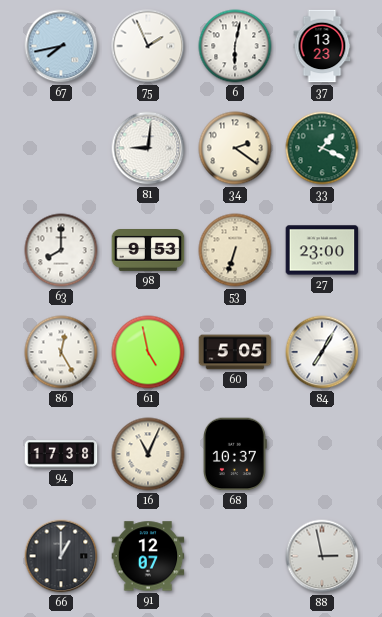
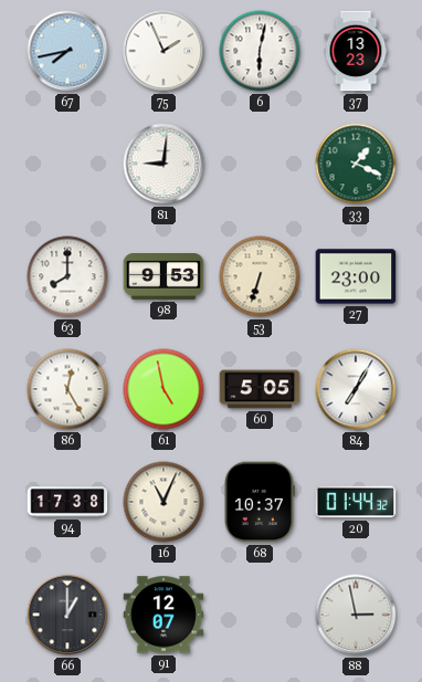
34: 2:21 -> none
20: none -> 01:44
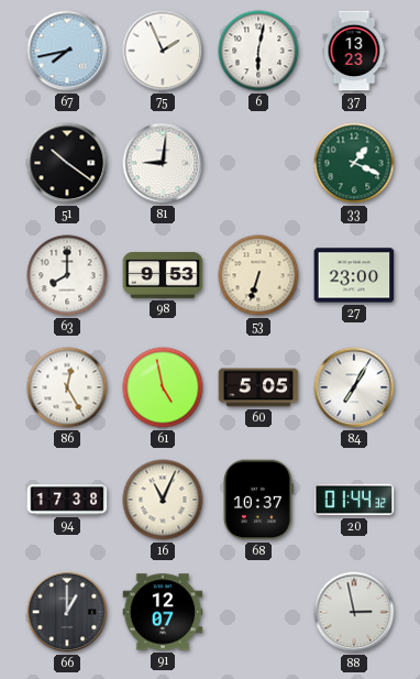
51: none -> 10:21
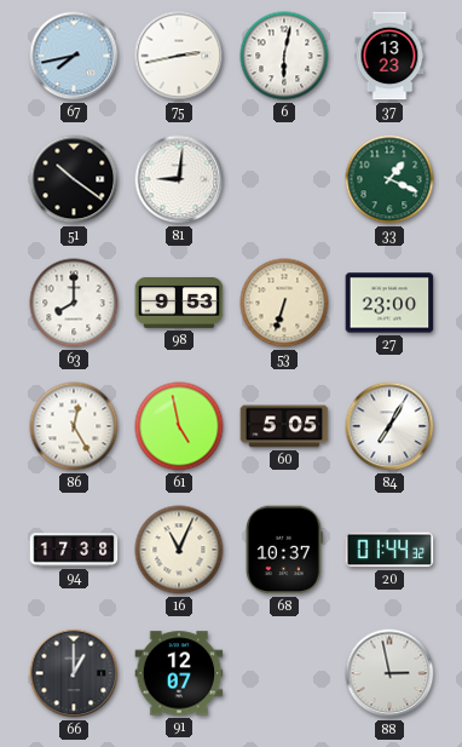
75: 1:56 -> 2:43
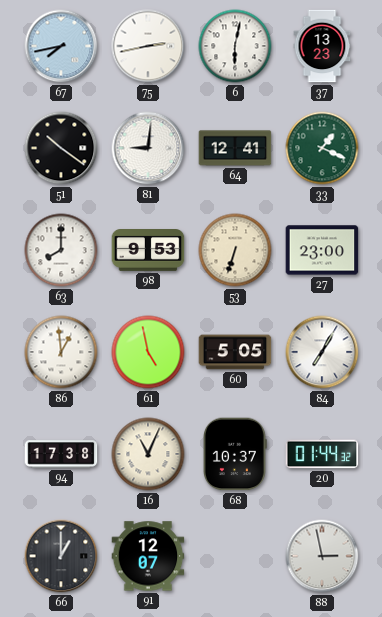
64: none -> 12:41
86: 12:25 -> 12:59
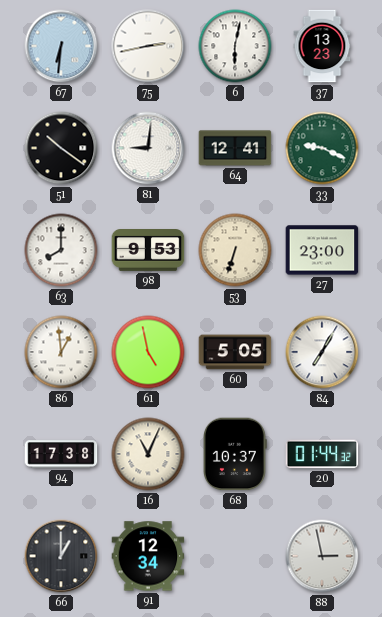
67: 7:43 -> 6:31
33: 1:19 -> 9:19
91: 12:07 -> 12:34
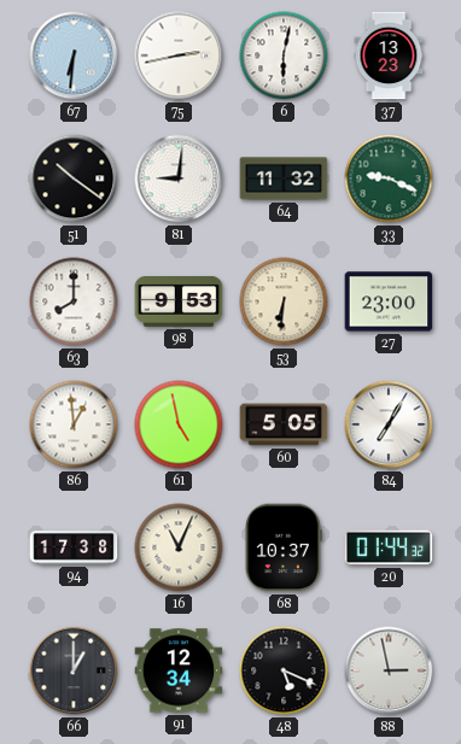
64: 12:41 -> 11:32
53: 6:33 -> 6:31
48: none -> 5:19
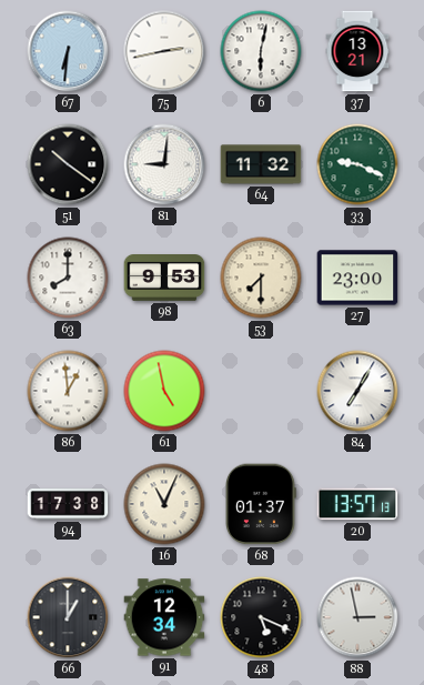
37: 13:23 -> 13:21
53: 6:31 -> 7:30
60: 5:05 -> none
68: 10:37 -> 01:37
20: 01:44 -> 13:57
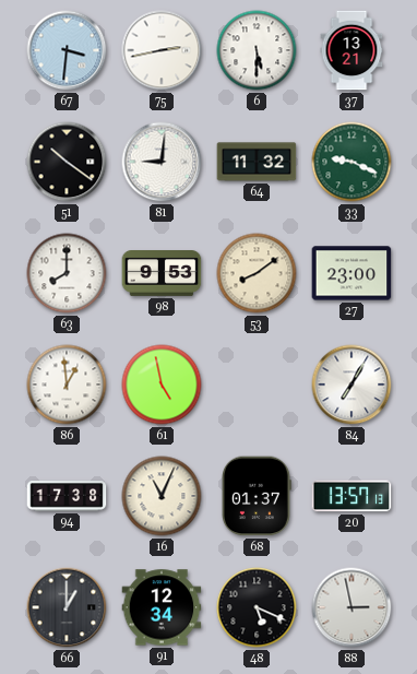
67: 6:31 -> 3:31
6: 6:02 -> 5:30
53: 7:30 -> 8:09
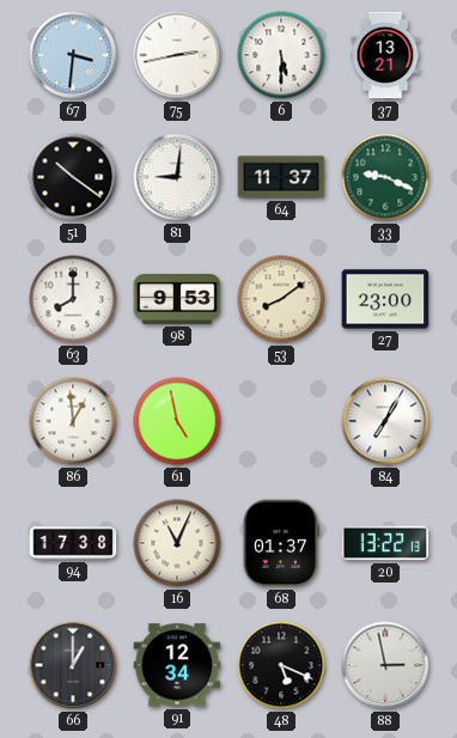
64: 11:32 -> 11:37
20: 13:57 -> 13:22
